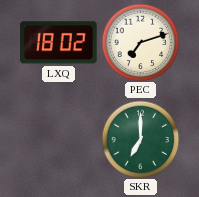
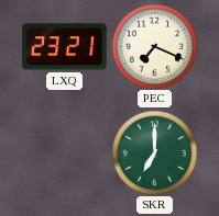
LXQ: 18:02 -> 23:21
PEC: 7:12 -> 7:19
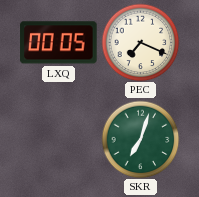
LXQ: 23:21 -> 00:05
SKR: 7:00 -> 7:03
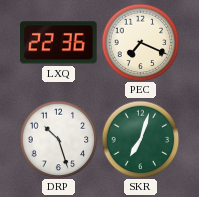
LXQ: 00:05 -> 22:36
DRP: none -> 10:27
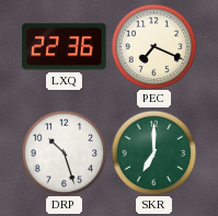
SKR: 7:03 -> 7:00
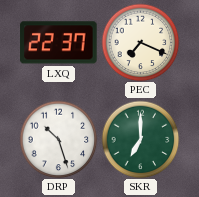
LXQ: 22:36 -> 22:37
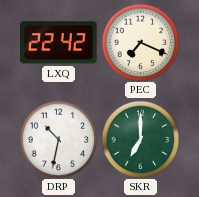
LXQ: 22:37 -> 22:42
DRP: 10:27 -> 10:32
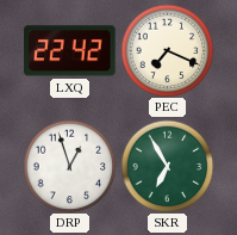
DRP: 10:32 -> 12:57
SKR: 7:00 -> 6:55
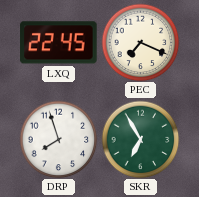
LXQ: 22:42 -> 22:45
DRP: 12:57 -> 7:57
